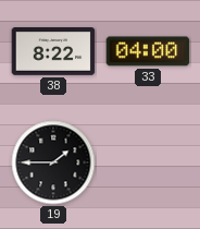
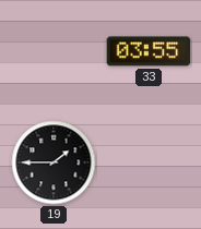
38: 8:22 -> none
33: 04:00 -> 03:55
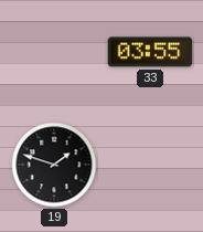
19: 1:45 -> 1:48
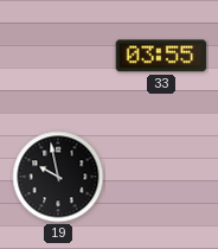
19: 1:48 -> 9:58
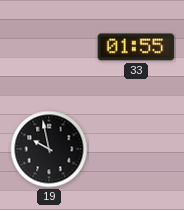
33: 03:55 -> 01:55
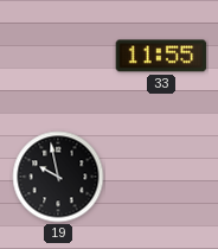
33: 01:55 -> 11:55
